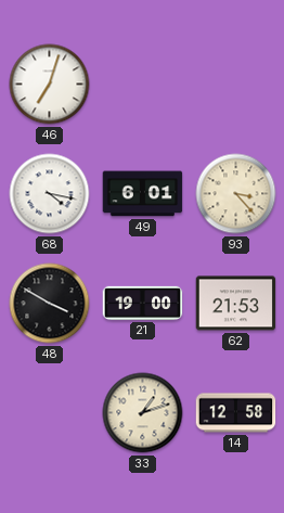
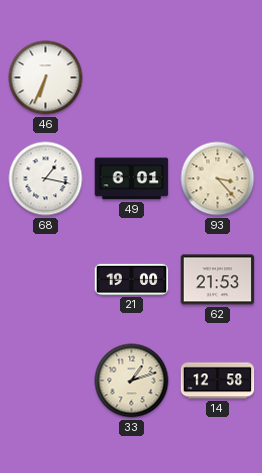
46: 7:03 -> 6:34
68: 4:17 -> 1:17
48: 3:50 -> none
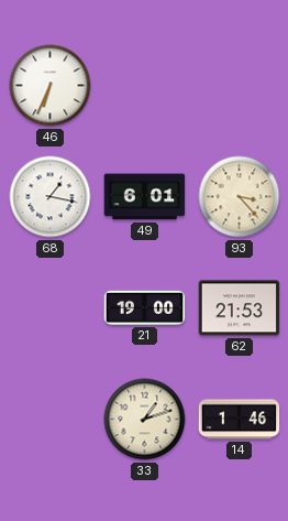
14: 12:58 -> 1:46
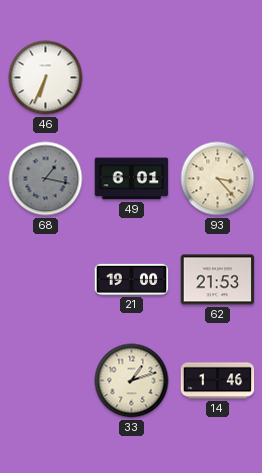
68 dial: white -> grey
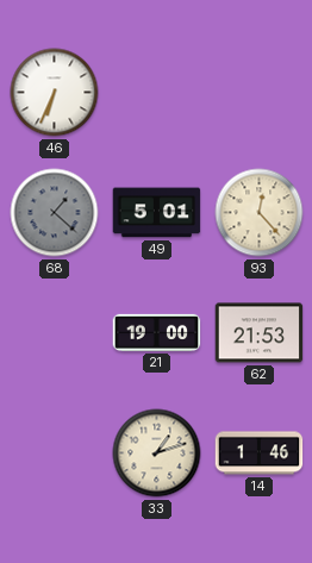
68: 1:17 -> 1:22
49: 6:01 -> 5:01
93: 3:23 -> 12:23
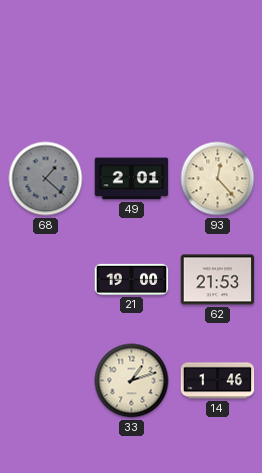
46: 6:34 -> none
49: 5:01 -> 2:01
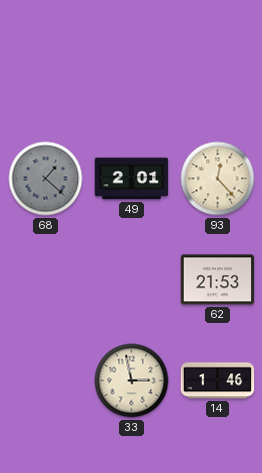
21: 19:00 -> none
33: 1:12 -> 2:58
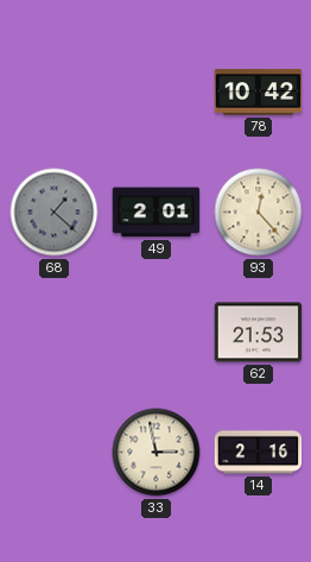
78: none -> 10:42
14: 1:46 -> 2:16
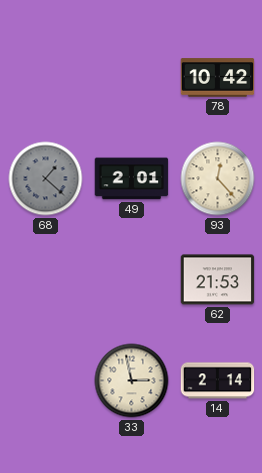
14: 2:16 -> 2:14
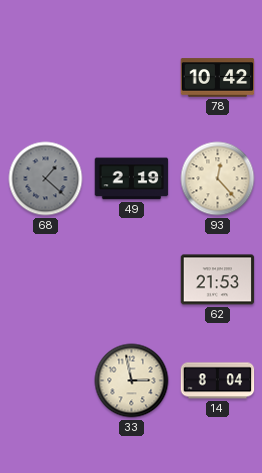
49: 2:01 -> 2:19
14: 2:14 -> 8:04
